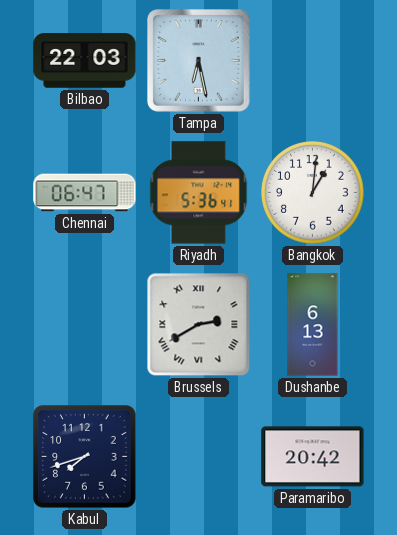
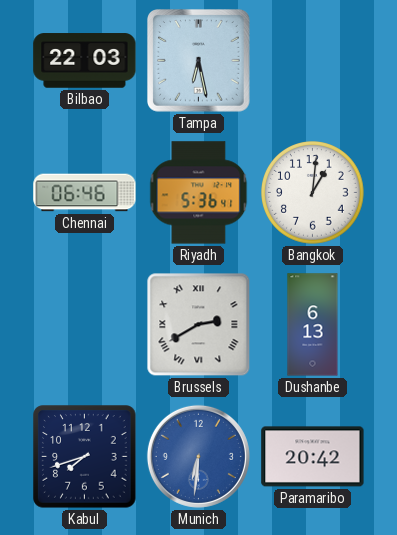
Chennai: 06:47 -> 06:46
Munich: none -> 6:31
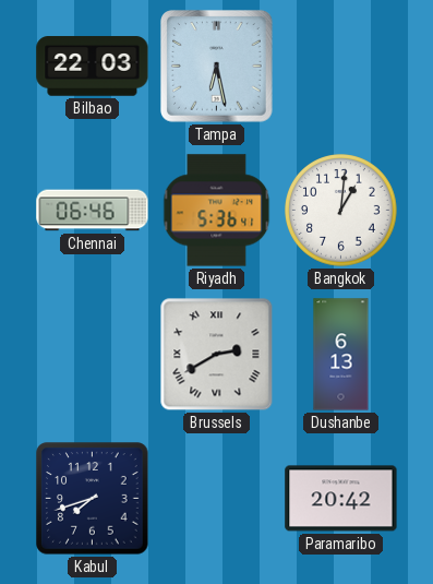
Munich: 6:31 -> none
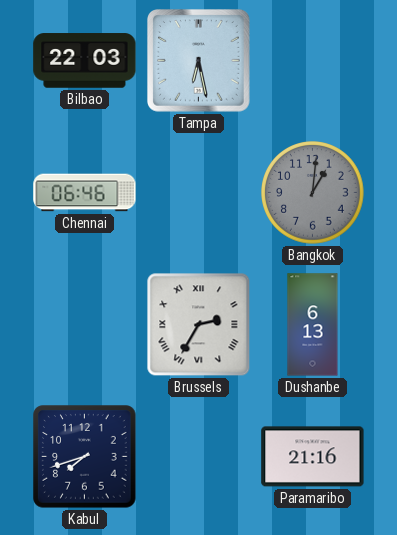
Riyadh: 5:36 -> none
Bangkok dial: white -> grey
Brussels: 2:40 -> 2:35
Paramaribo: 20:42 -> 21:16
